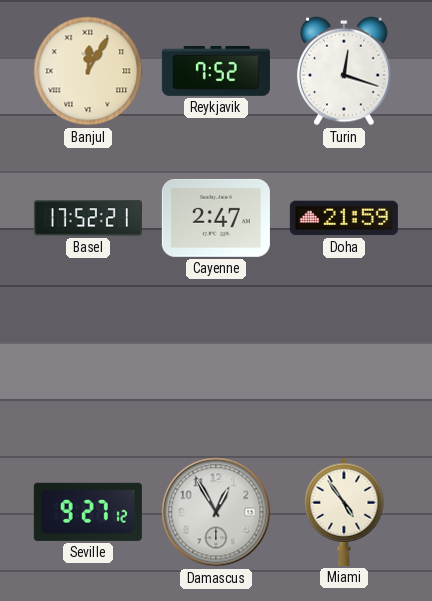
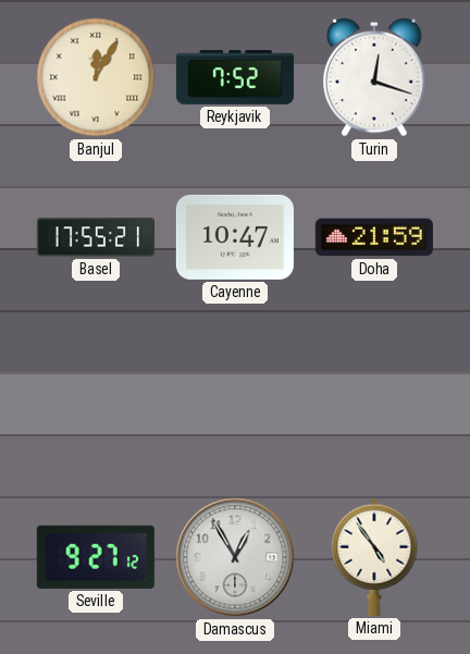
Basel: 17:52 -> 17:55
Cayenne: 2:47 -> 10:47
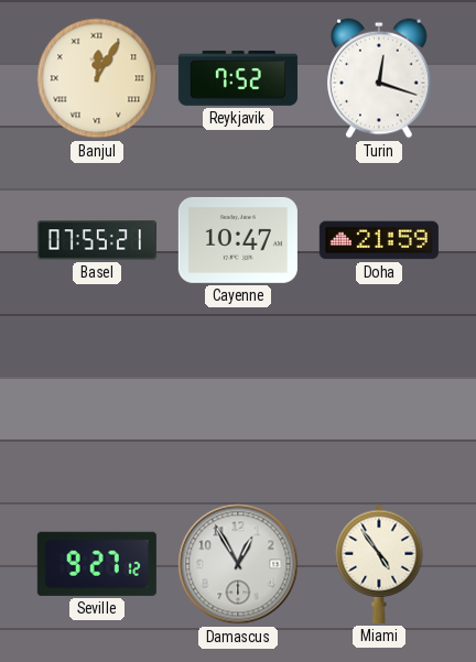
Basel: 17:55 -> 07:55
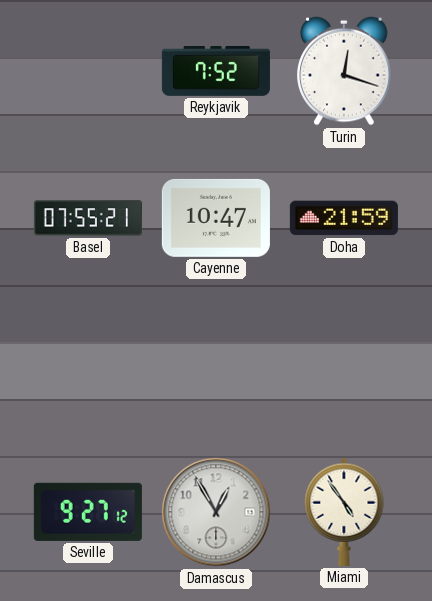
Banjul: 12:05 -> none
